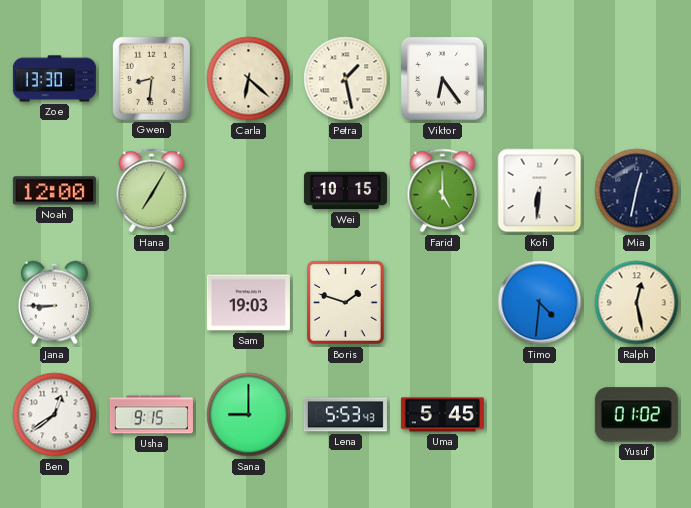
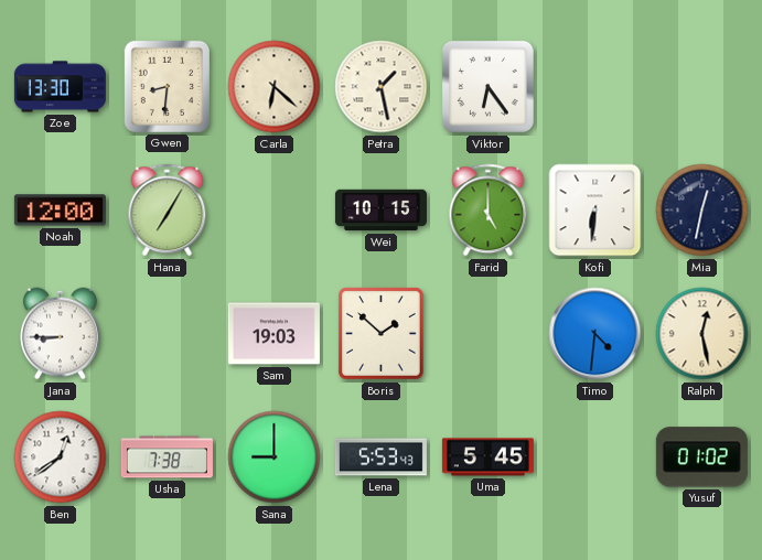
Boris: 1:48 -> 1:52
Usha: 9:15 -> 7:38
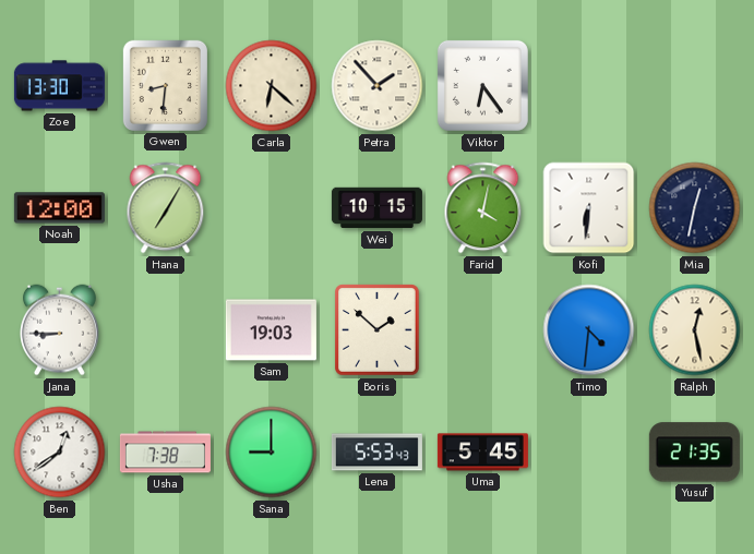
Petra: 1:28 -> 1:53
Farid: 5:00 -> 4:02
Yusuf: 01:02 -> 21:35
